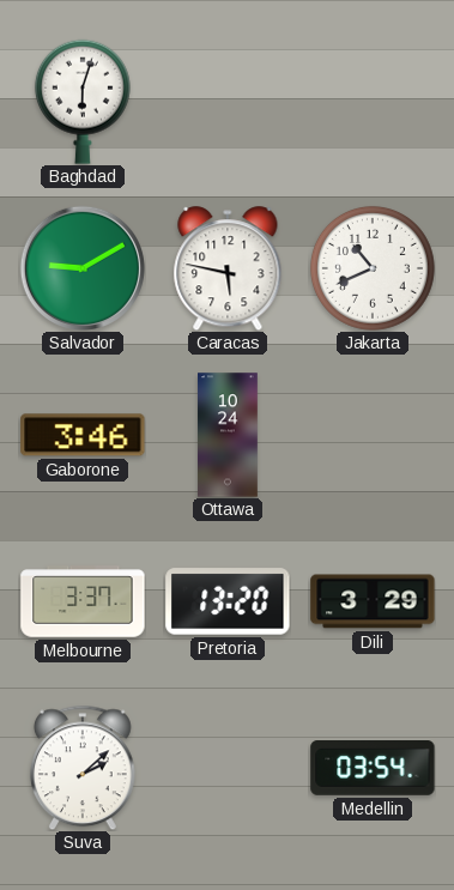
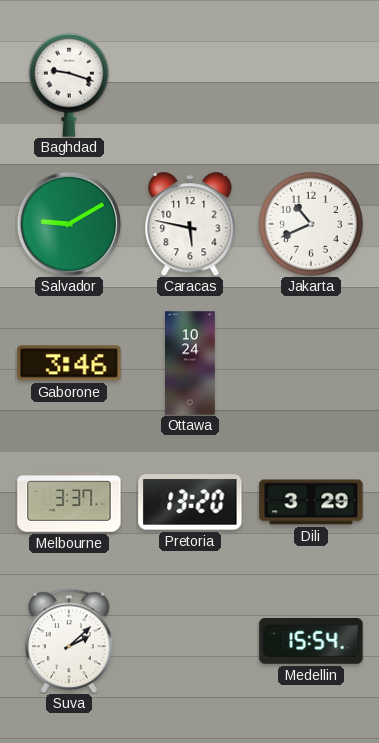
Baghdad: 6:03 -> 9:18
Medellin: 03:54 -> 15:54
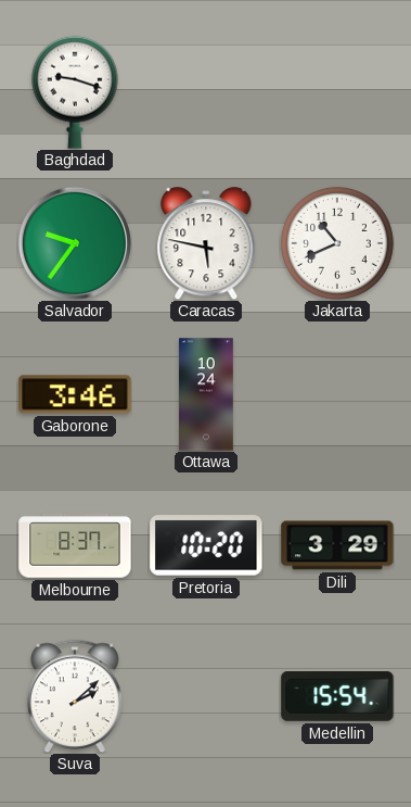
Salvador: 9:10 -> 9:36
Melbourne: 3:37 -> 8:37
Pretoria: 13:20 -> 10:20
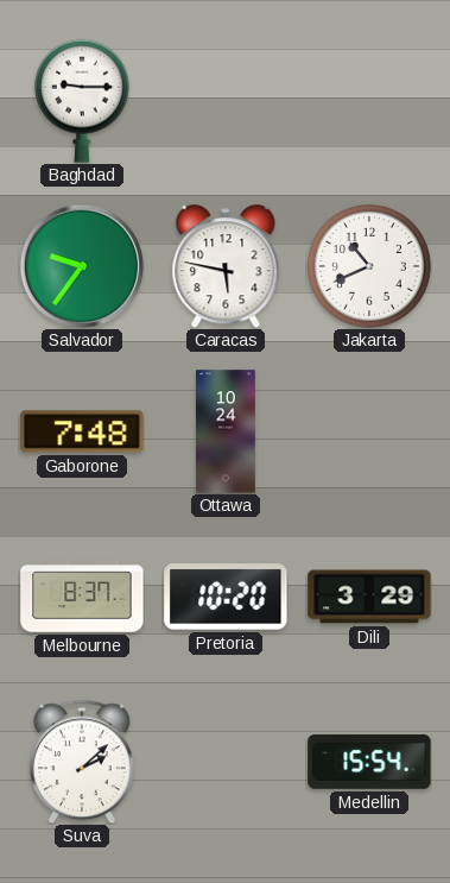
Baghdad: 9:18 -> 9:15
Gaborone: 3:46 -> 7:48
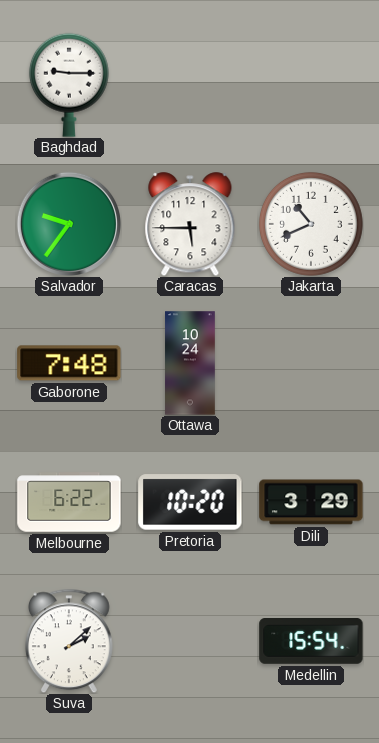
Caracas: 5:47 -> 5:45
Melbourne: 8:37 -> 6:22
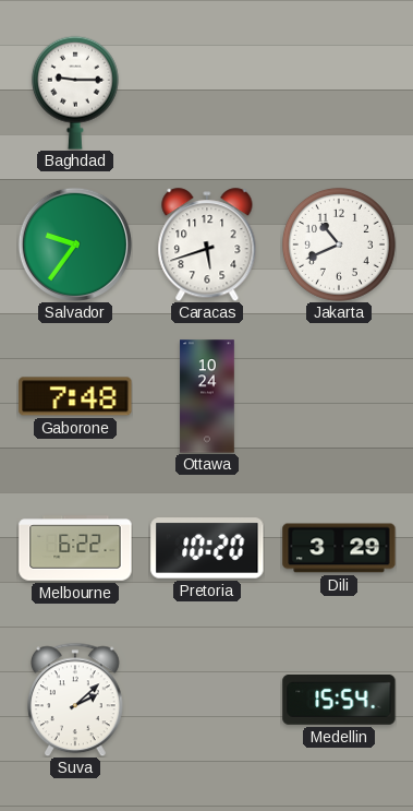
Caracas: 5:45 -> 5:42
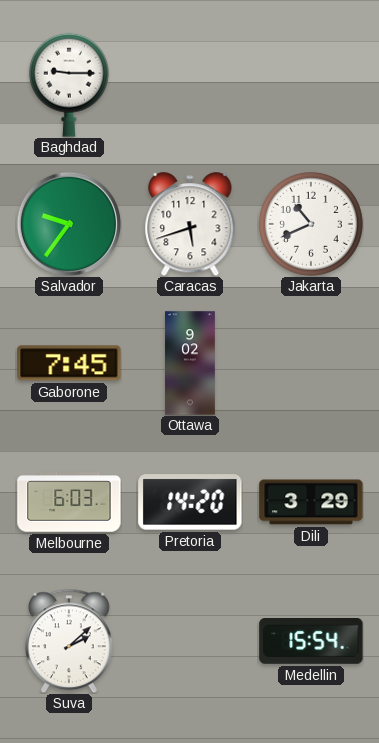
Gaborone: 7:48 -> 7:45
Ottawa: 10:24 -> 9:02
Melbourne: 6:22 -> 6:03
Pretoria: 10:20 -> 14:20
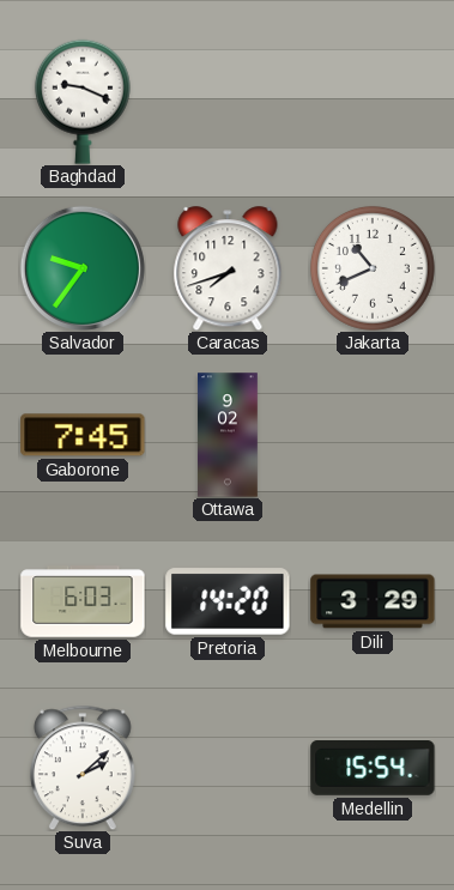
Baghdad: 9:15 -> 9:19
Caracas: 5:42 -> 7:42
